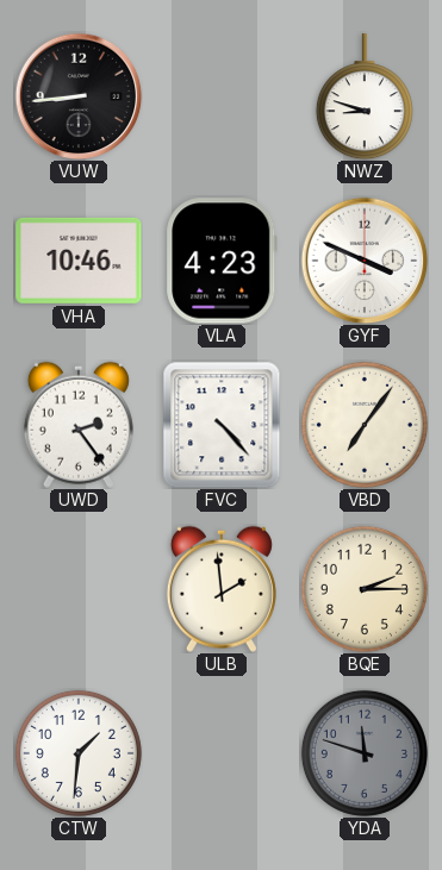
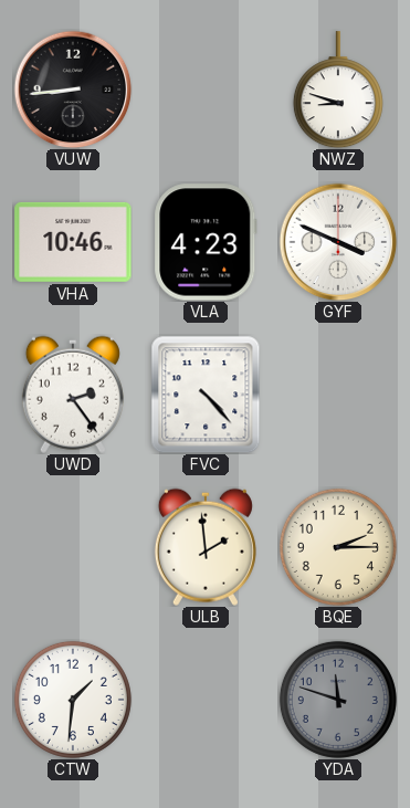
VBD: 7:06 -> none
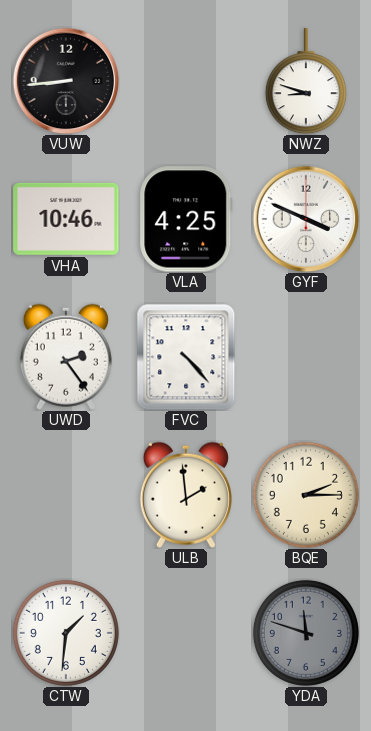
VLA: 4:23 -> 4:25
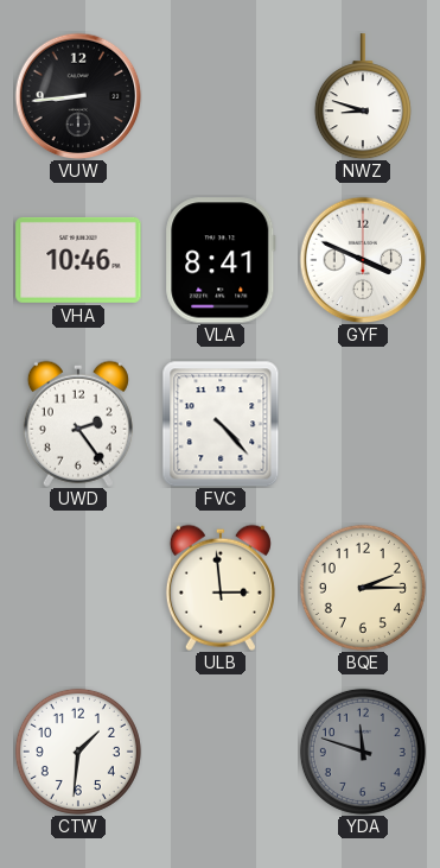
VLA: 4:25 -> 8:41
ULB: 1:59 -> 2:59
